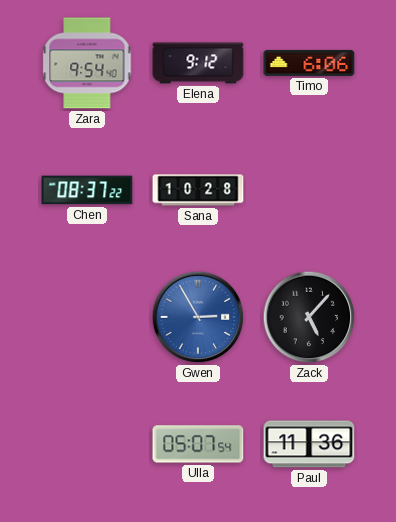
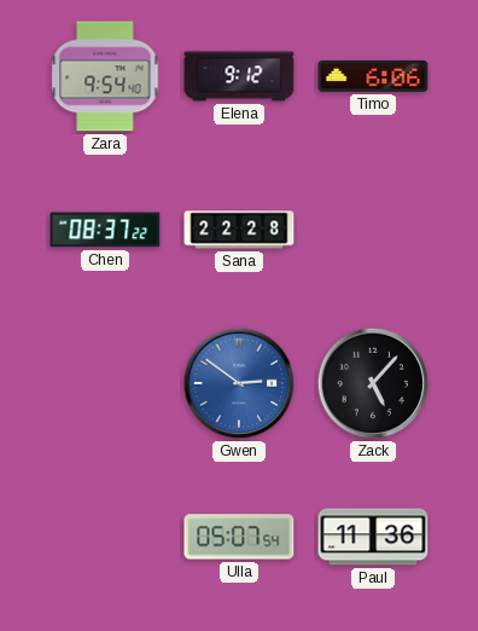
Sana: 10:28 -> 22:28
Gwen: 2:55 -> 2:51
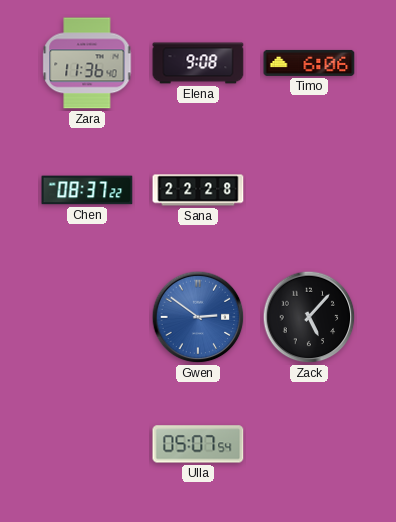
Zara: 9:54 -> 11:36
Elena: 9:12 -> 9:08
Paul: 11:36 -> none
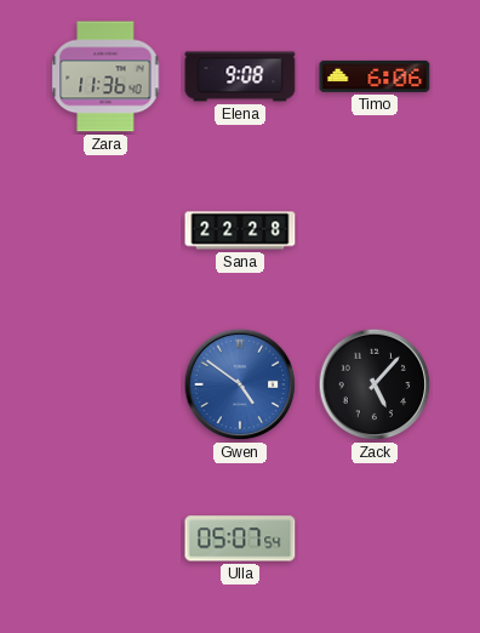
Chen: 08:37 -> none
Gwen: 2:51 -> 4:51
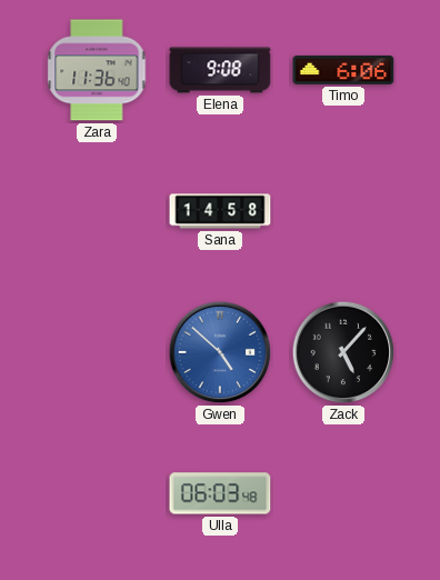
Sana: 22:28 -> 14:58
Gwen: 4:51 -> 4:52
Ulla: 05:07 -> 06:03
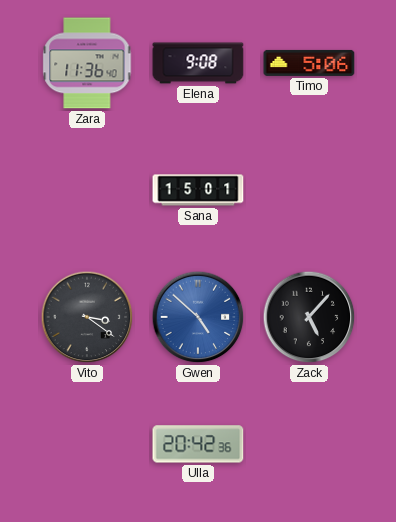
Timo: 6:06 -> 5:06
Sana: 14:58 -> 15:01
Vito: none -> 3:21
Ulla: 06:03 -> 20:42
